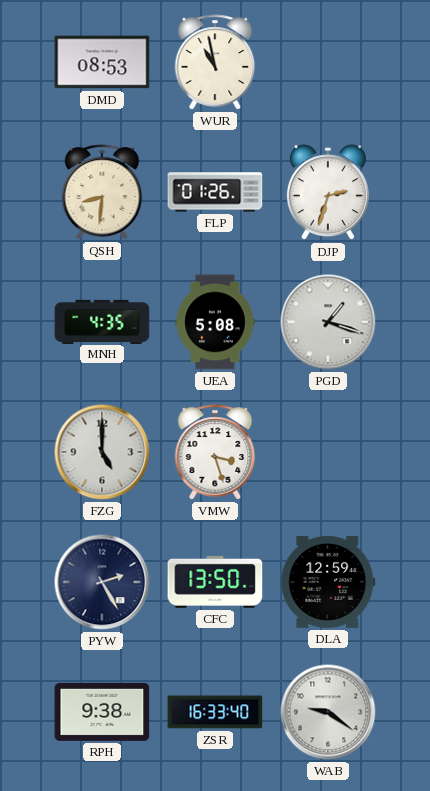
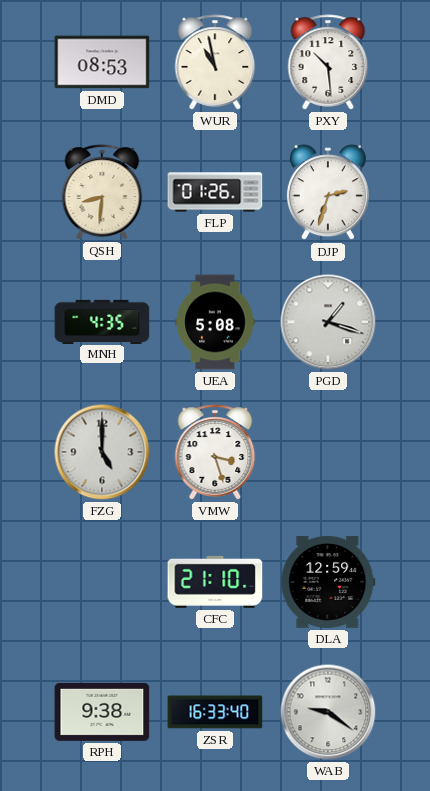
PXY: none -> 10:29
PYW: 2:25 -> none
CFC: 13:50 -> 21:10
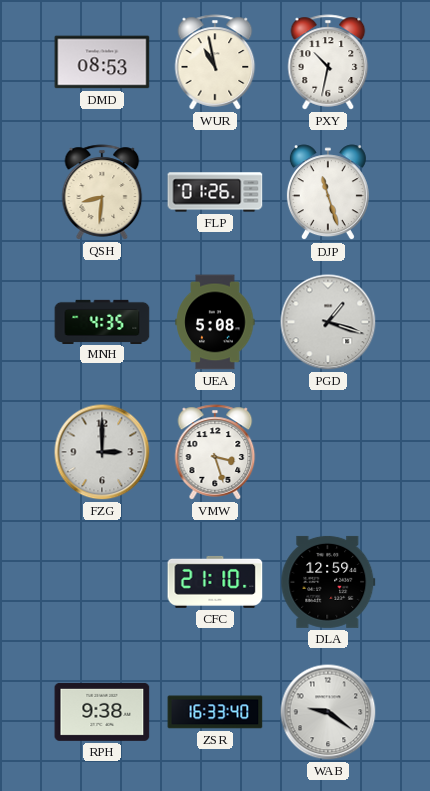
PXY: 10:29 -> 10:32
DJP: 2:33 -> 11:27
FZG: 5:00 -> 3:00
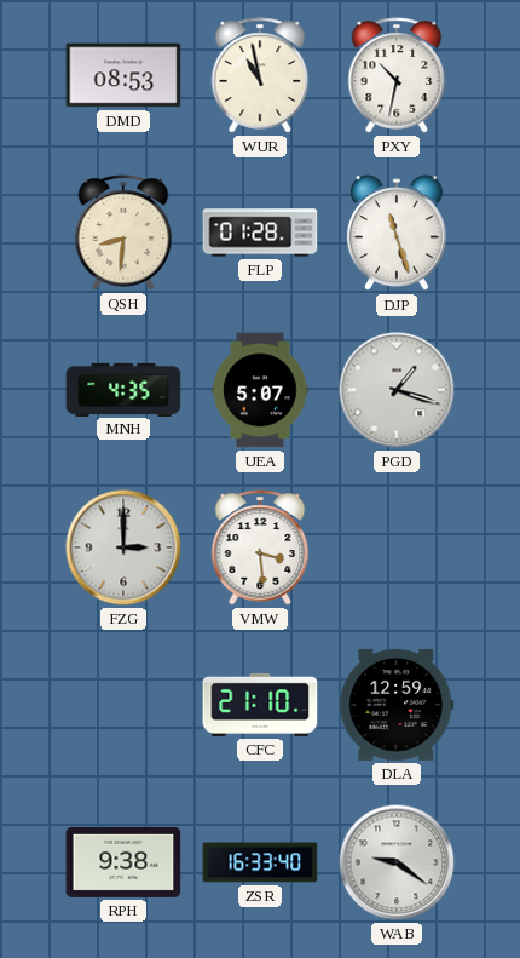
FLP: 01:26 -> 01:28
UEA: 5:08 -> 5:07
VMW: 3:27 -> 3:29
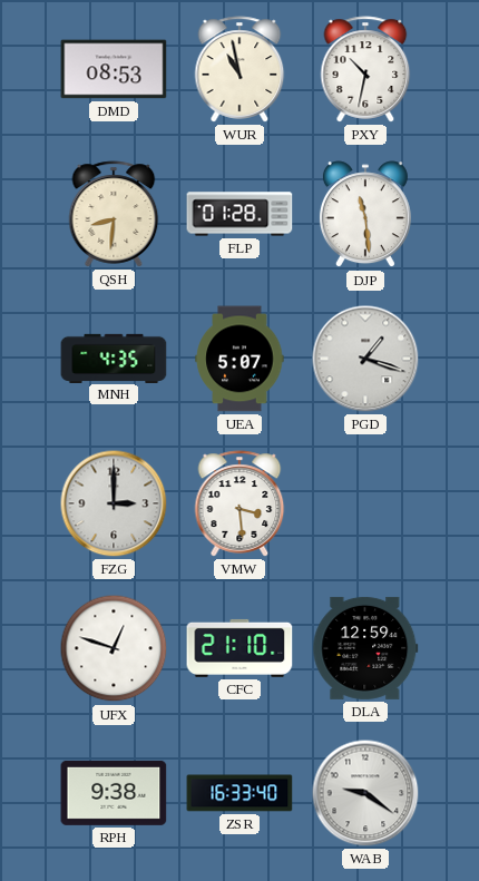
DJP: 11:27 -> 11:29
UFX: none -> 12:48
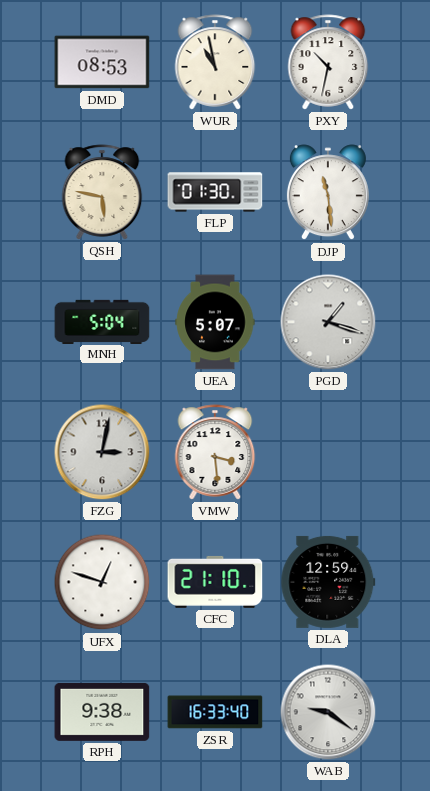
QSH: 8:31 -> 5:47
FLP: 01:28 -> 01:30
MNH: 4:35 -> 5:04
FZG: 3:00 -> 3:02
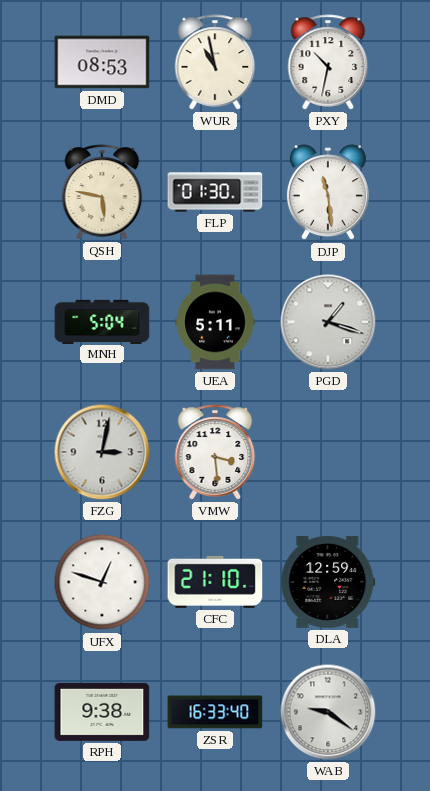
UEA: 5:07 -> 5:11
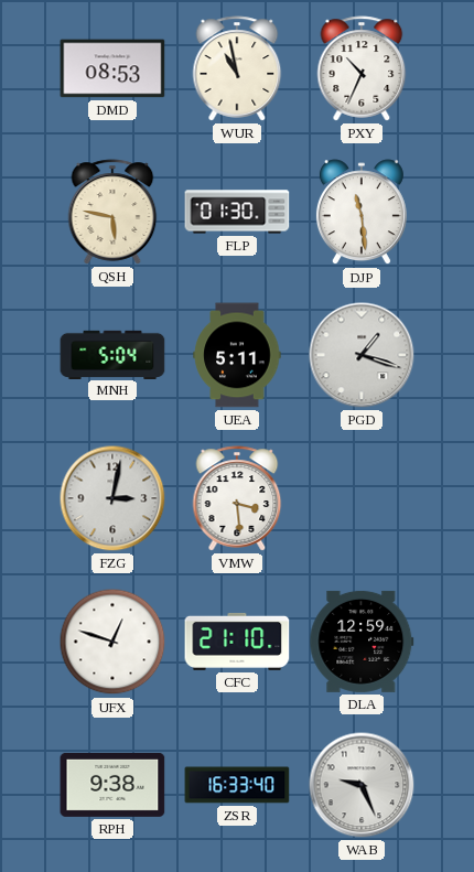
PXY: 10:32 -> 10:34
WAB: 9:21 -> 9:26
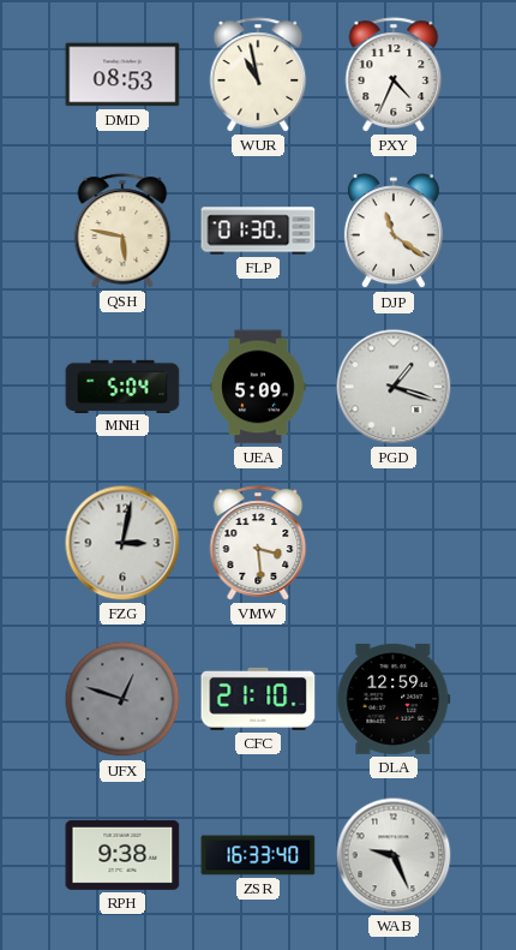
PXY: 10:34 -> 4:34
DJP: 11:29 -> 11:21
UEA: 5:11 -> 5:09
UFX dial: white -> grey
